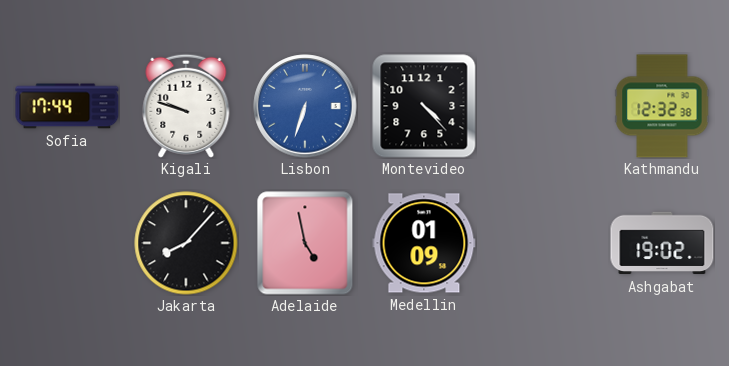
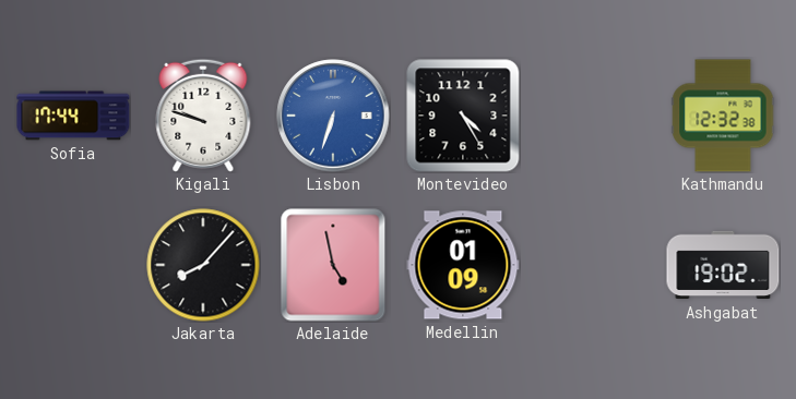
Montevideo: 4:23 -> 4:25
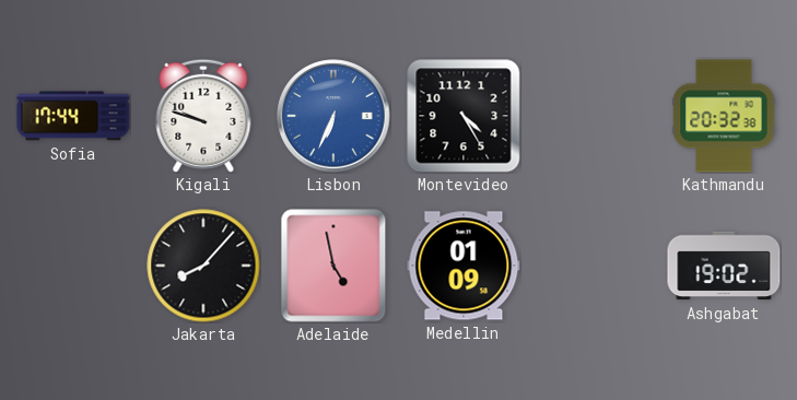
Lisbon: 6:33 -> 6:34
Kathmandu: 12:32 -> 20:32
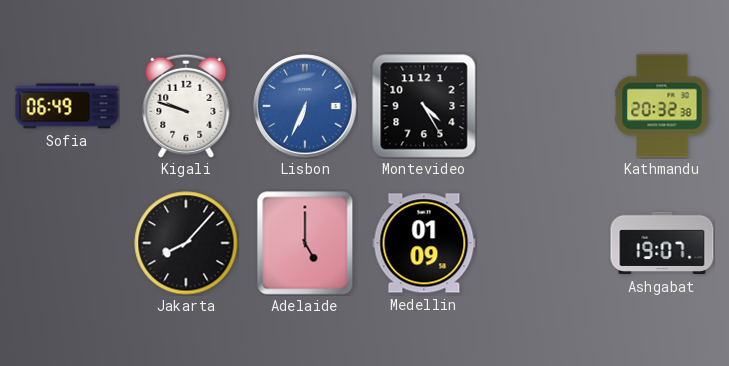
Sofia: 17:44 -> 06:49
Adelaide: 4:58 -> 5:00
Ashgabat: 19:02 -> 19:07
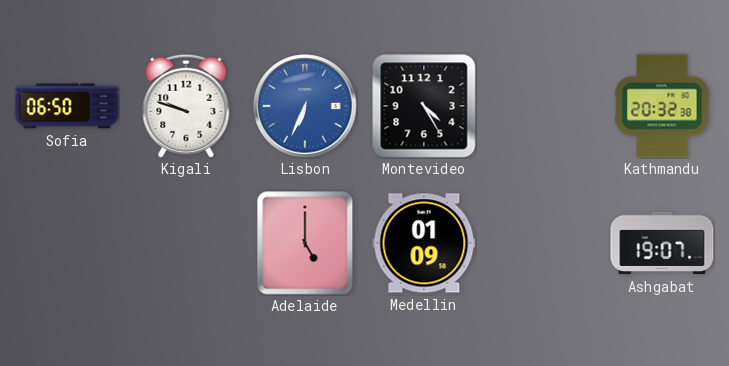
Sofia: 06:49 -> 06:50
Jakarta: 8:07 -> none
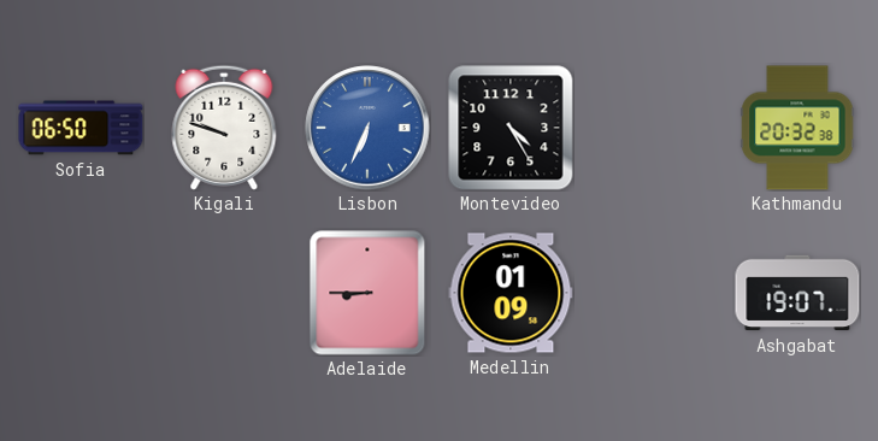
Adelaide: 5:00 -> 8:45
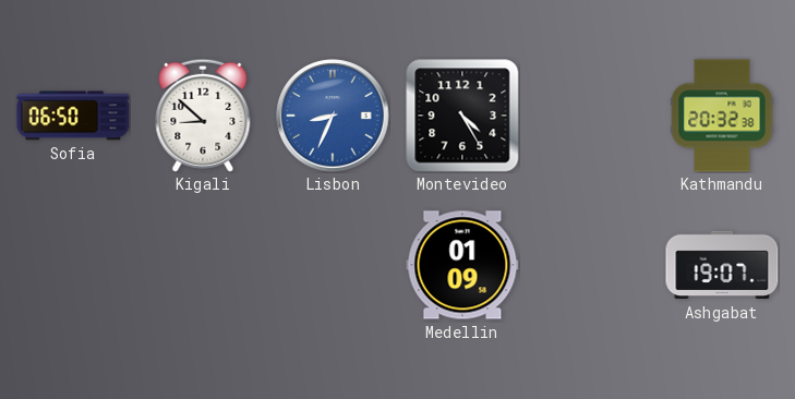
Kigali: 9:48 -> 8:52
Lisbon: 6:34 -> 8:34
Adelaide: 8:45 -> none
